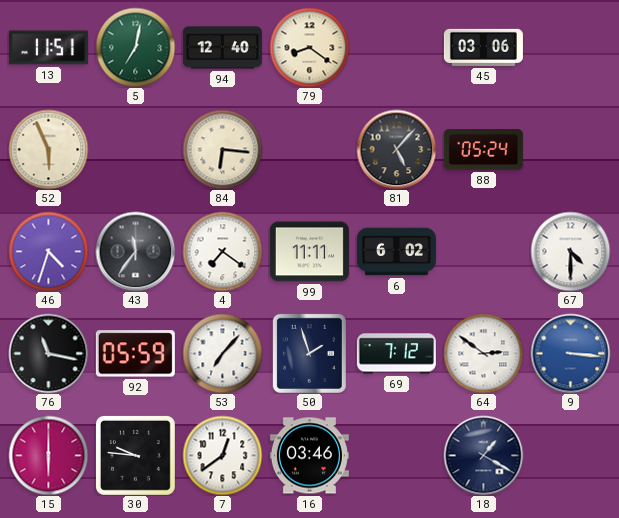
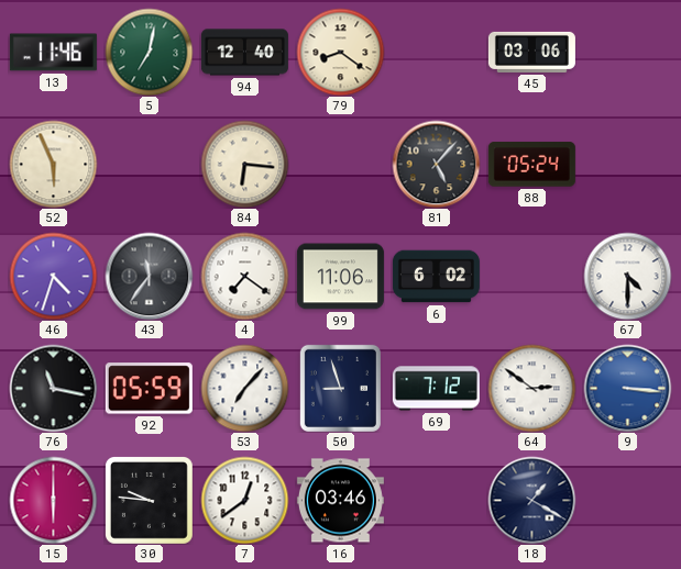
13: 11:51 -> 11:46
99: 11:11 -> 11:06
50: 1:57 -> 8:57
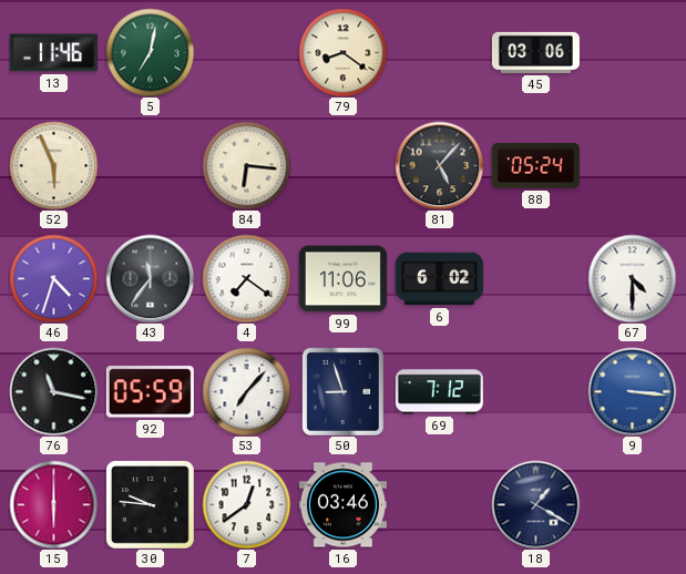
94: 12:40 -> none
64: 2:51 -> none
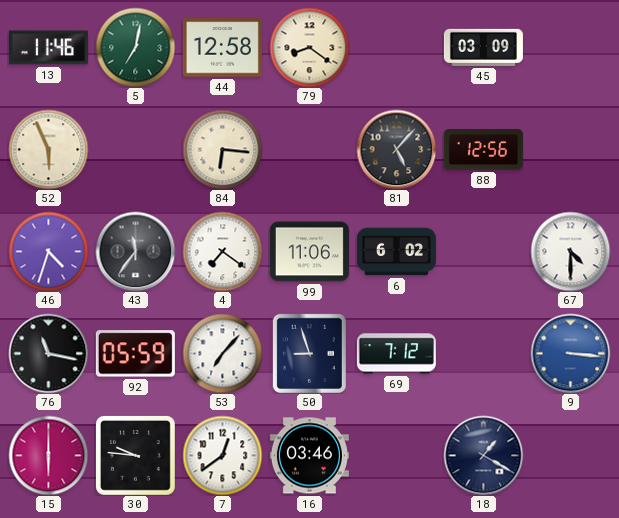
44: none -> 12:58
45: 03:06 -> 03:09
88: 05:24 -> 12:56
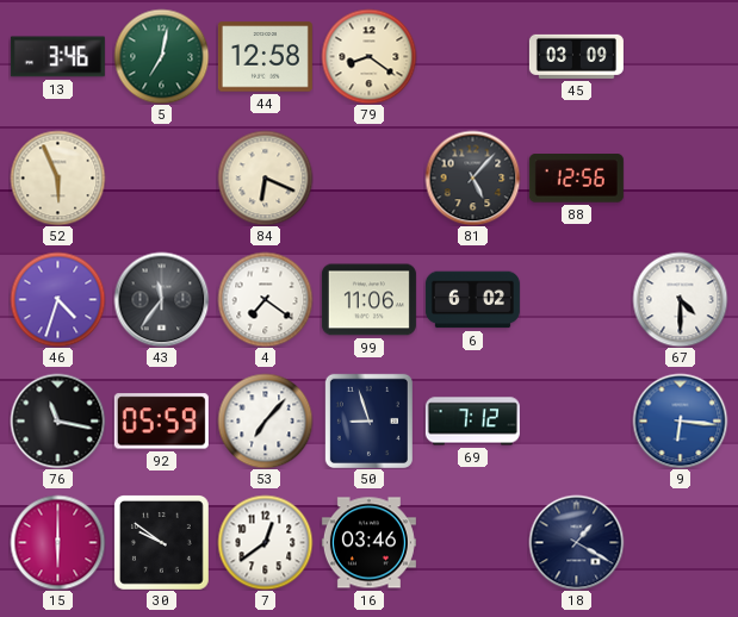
13: 11:46 -> 3:46
84: 6:16 -> 6:19
9: 3:16 -> 6:16
30: 9:46 -> 9:51
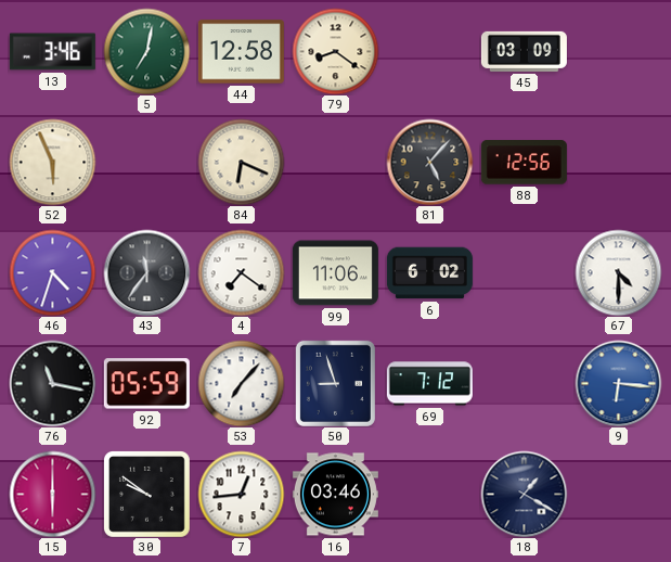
7: 12:39 -> 12:44
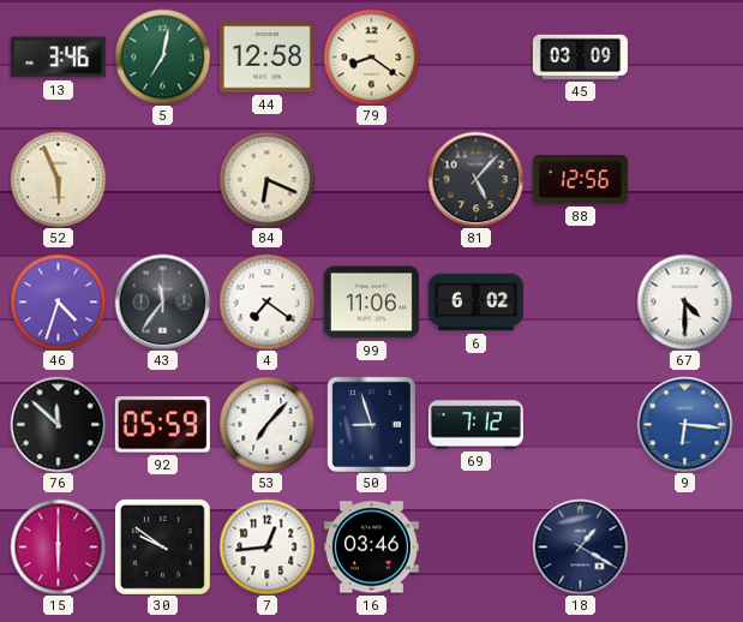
76: 11:17 -> 11:52
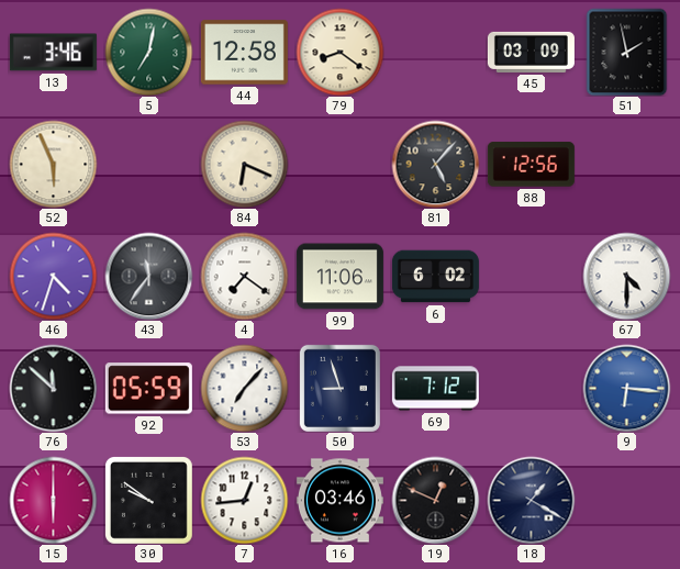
51: none -> 1:58
19: none -> 12:49
